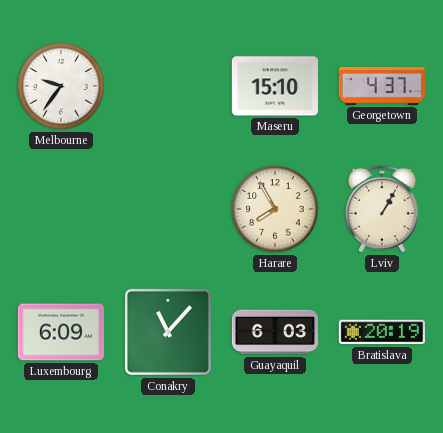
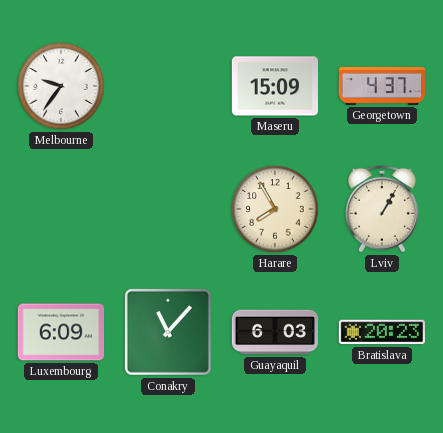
Maseru: 15:10 -> 15:09
Bratislava: 20:19 -> 20:23
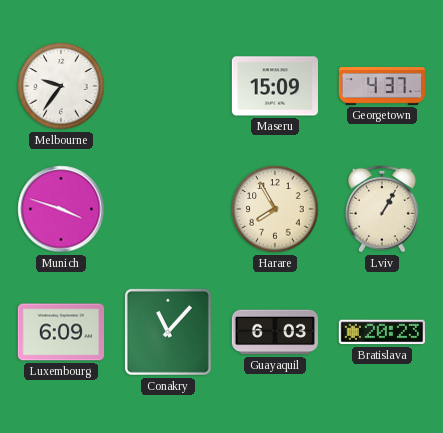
Munich: none -> 3:48
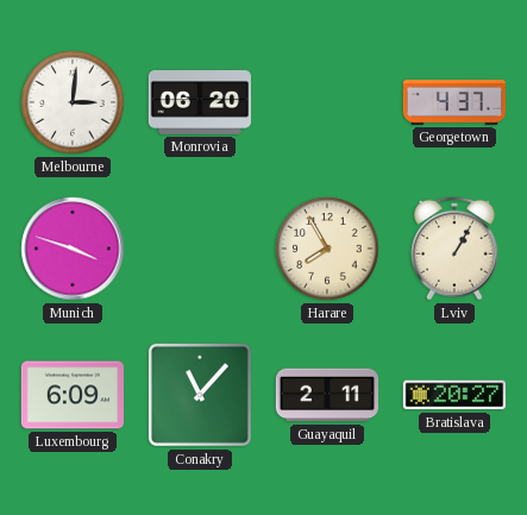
Melbourne: 9:36 -> 3:01
Monrovia: none -> 06:20
Maseru: 15:09 -> none
Guayaquil: 6:03 -> 2:11
Bratislava: 20:23 -> 20:27
